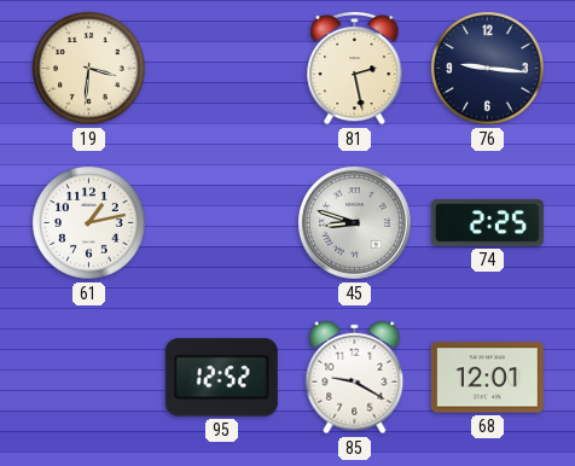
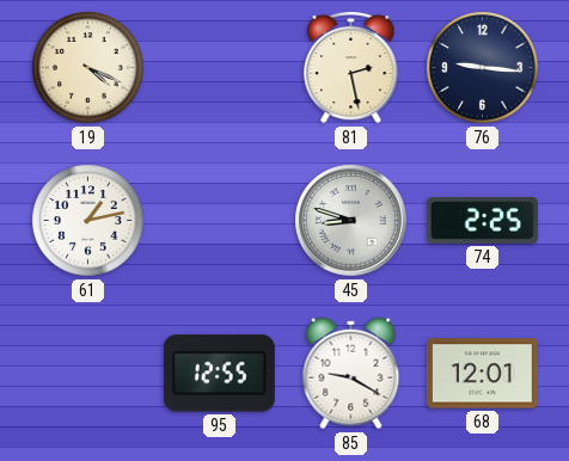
19: 3:31 -> 4:19
95: 12:52 -> 12:55
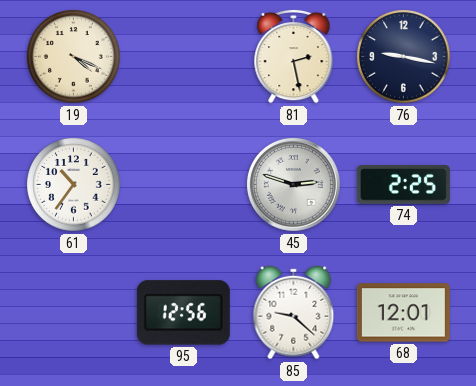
76: 9:16 -> 9:17
61: 1:13 -> 10:36
45: 8:48 -> 2:48
95: 12:55 -> 12:56
85: 9:20 -> 9:22
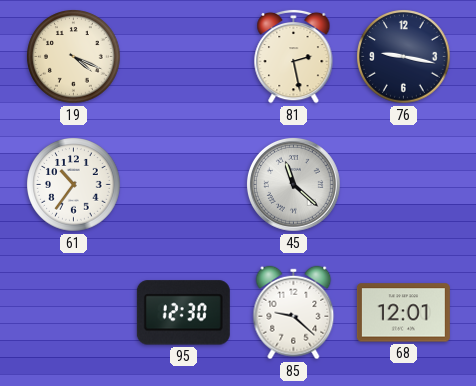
45: 2:48 -> 11:22
74: 2:25 -> none
95: 12:56 -> 12:30
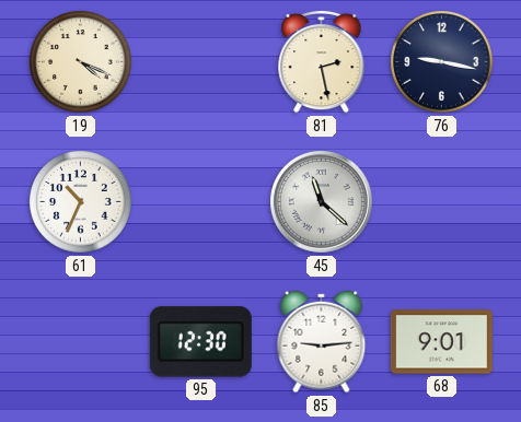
61: 10:36 -> 10:34
85: 9:22 -> 9:14
68: 12:01 -> 9:01
